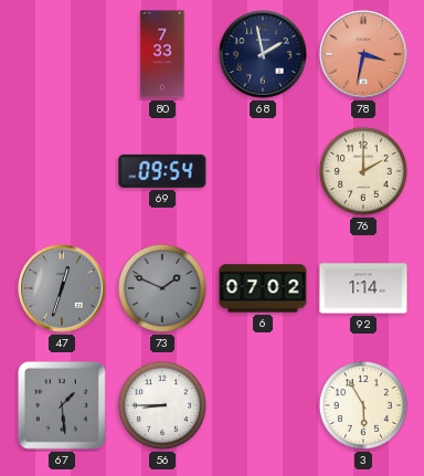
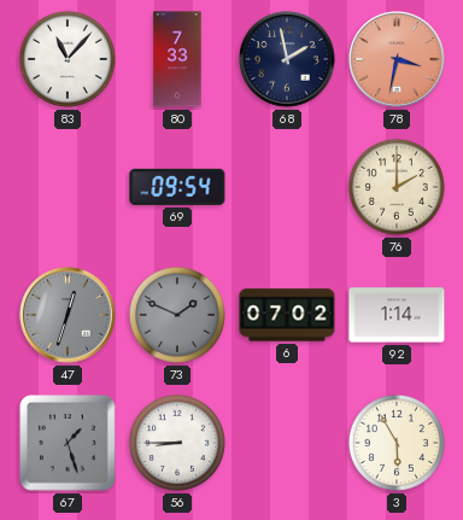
83: none -> 11:07
67: 1:29 -> 1:27
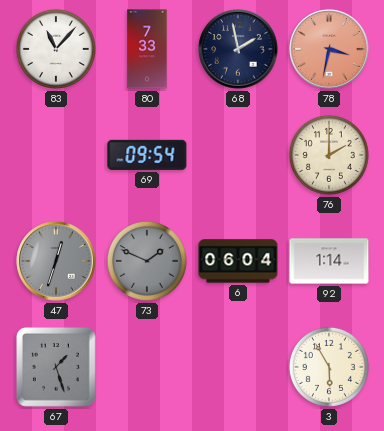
6: 07:02 -> 06:04
56: 8:45 -> none
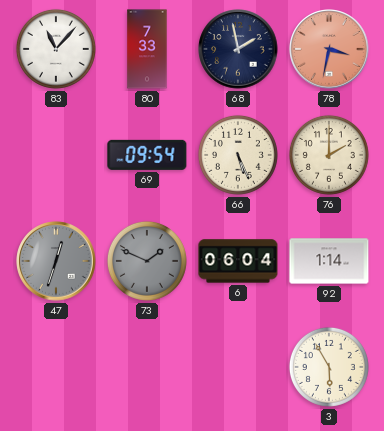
66: none -> 5:26
67: 1:27 -> none
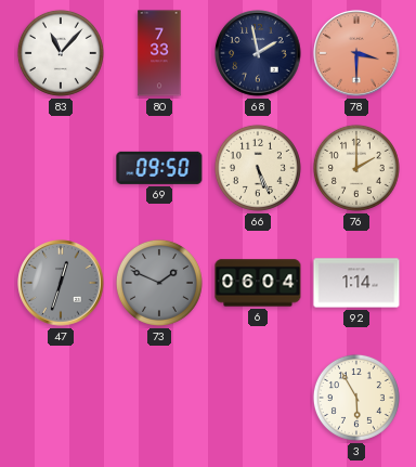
78: 3:32 -> 3:30
69: 09:54 -> 09:50
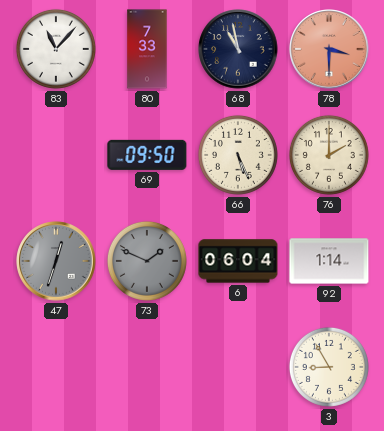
68: 1:58 -> 10:58
3: 5:55 -> 8:55
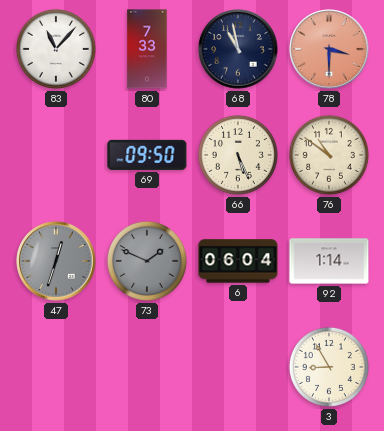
76: 2:00 -> 10:51
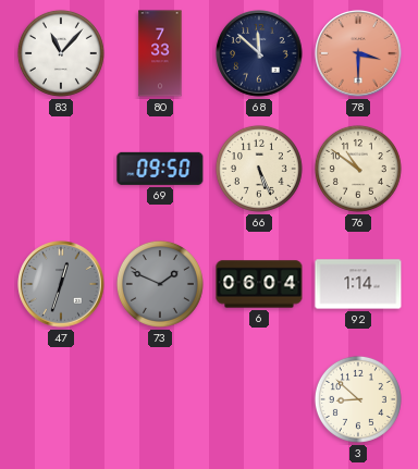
68: 10:58 -> 11:52
3: 8:55 -> 8:52
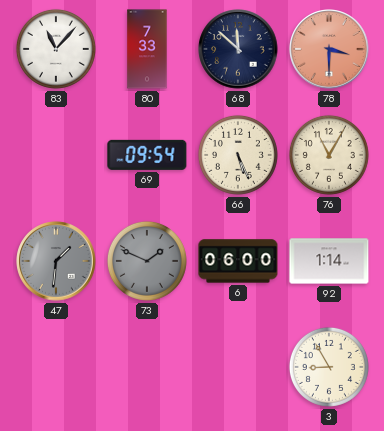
69: 09:50 -> 09:54
76: 10:51 -> 11:05
47: 12:33 -> 1:31
6: 06:04 -> 06:00
3: 8:52 -> 8:55
